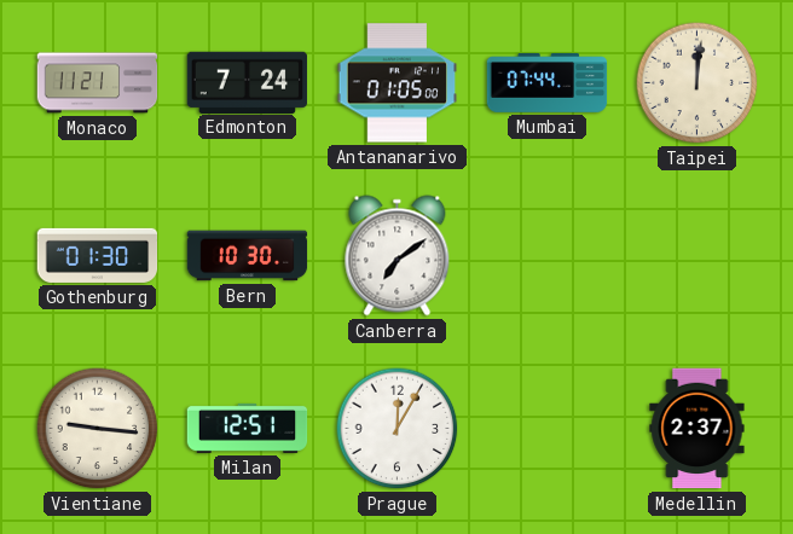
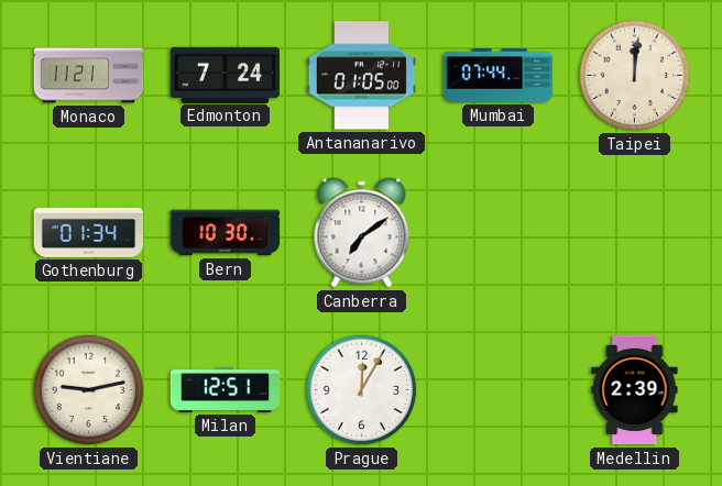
Gothenburg: 01:30 -> 01:34
Vientiane: 9:16 -> 9:13
Medellin: 2:37 -> 2:39
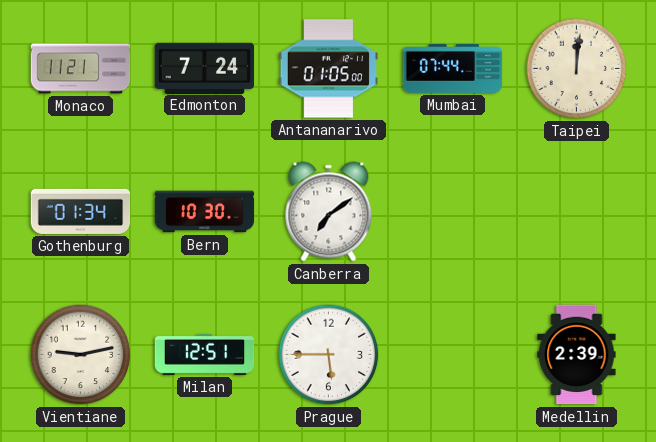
Prague: 12:05 -> 5:45
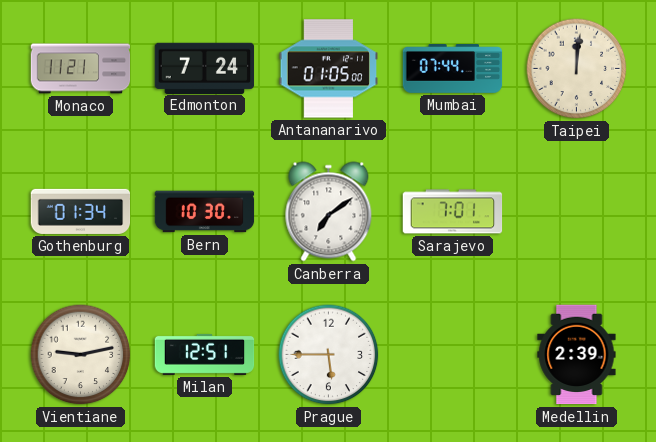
Sarajevo: none -> 7:01
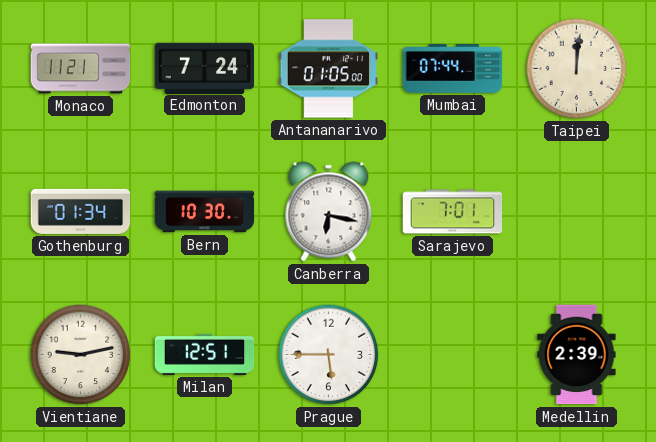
Canberra: 7:09 -> 6:17
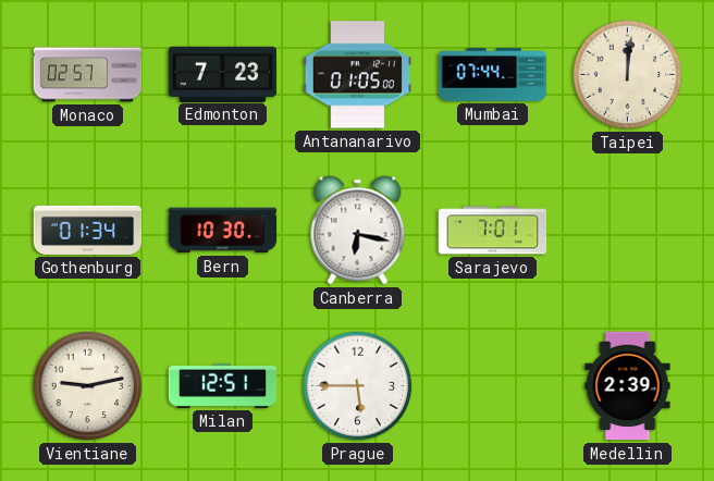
Monaco: 11:21 -> 02:57
Edmonton: 7:24 -> 7:23
